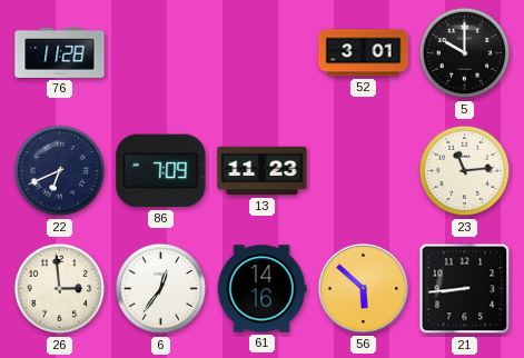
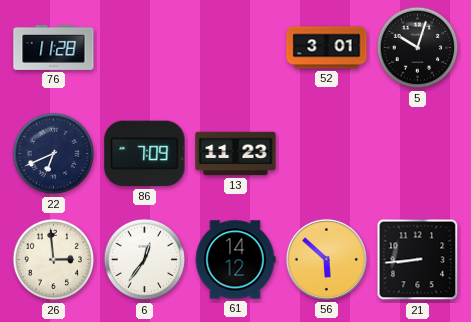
5: 10:00 -> 10:03
23: 11:14 -> none
61: 14:16 -> 14:12
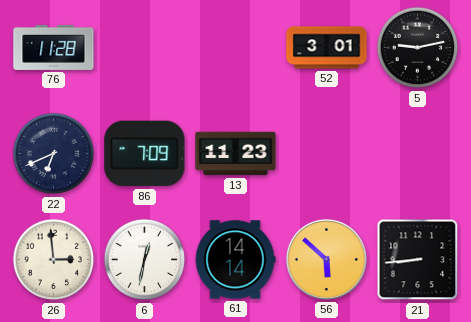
5: 10:03 -> 9:13
6: 12:36 -> 12:32
61: 14:12 -> 14:14
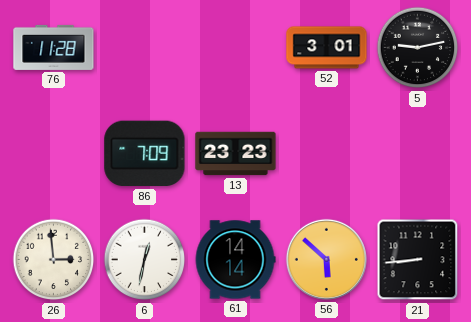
22: 6:41 -> none
13: 11:23 -> 23:23
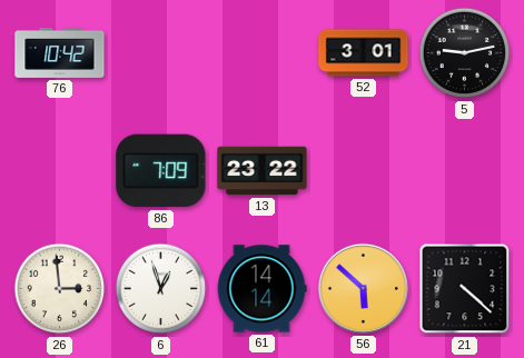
76: 11:28 -> 10:42
13: 23:23 -> 23:22
6: 12:32 -> 12:57
21: 8:44 -> 4:22
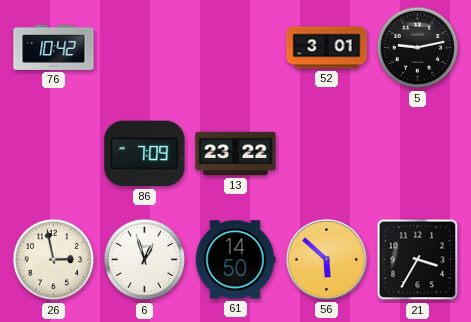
26: 2:59 -> 2:58
61: 14:14 -> 14:50
21: 4:22 -> 3:35
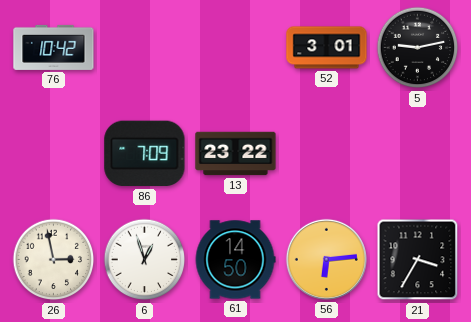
56: 5:52 -> 6:14
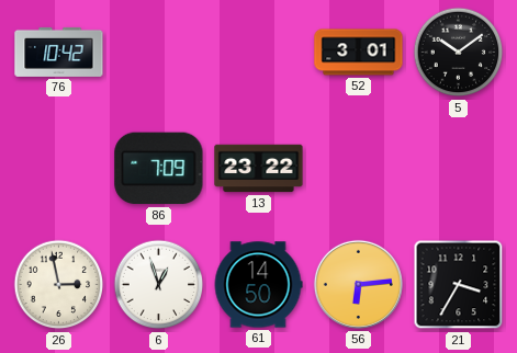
5: 9:13 -> 10:09
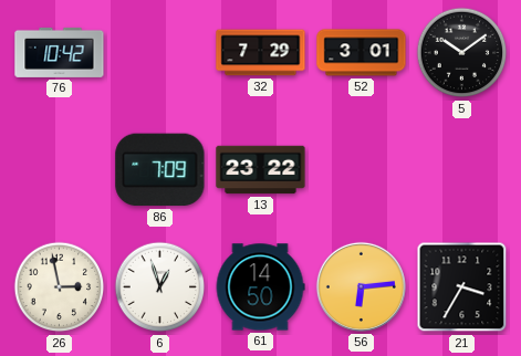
32: none -> 7:29
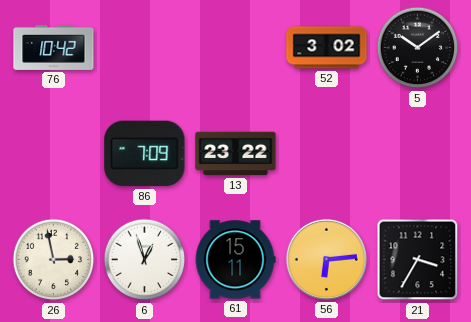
32: 7:29 -> none
52: 3:01 -> 3:02
61: 14:50 -> 15:11
